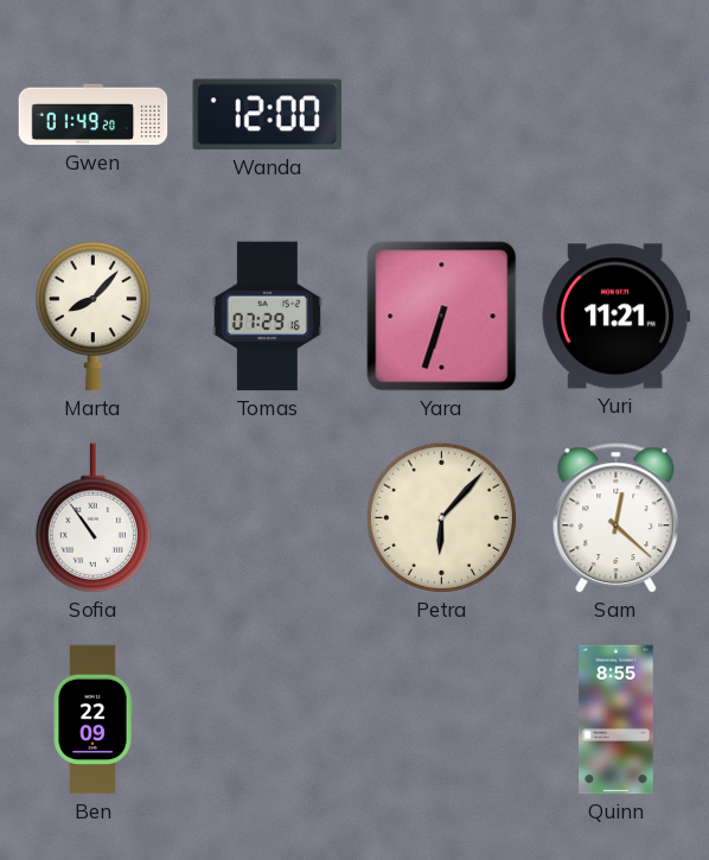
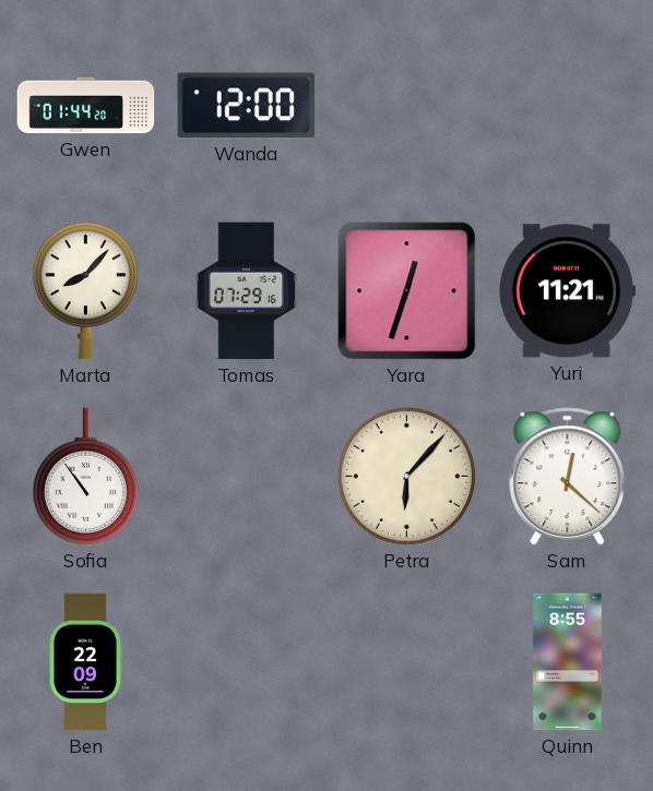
Gwen: 01:49 -> 01:44
Yara: 6:33 -> 12:33
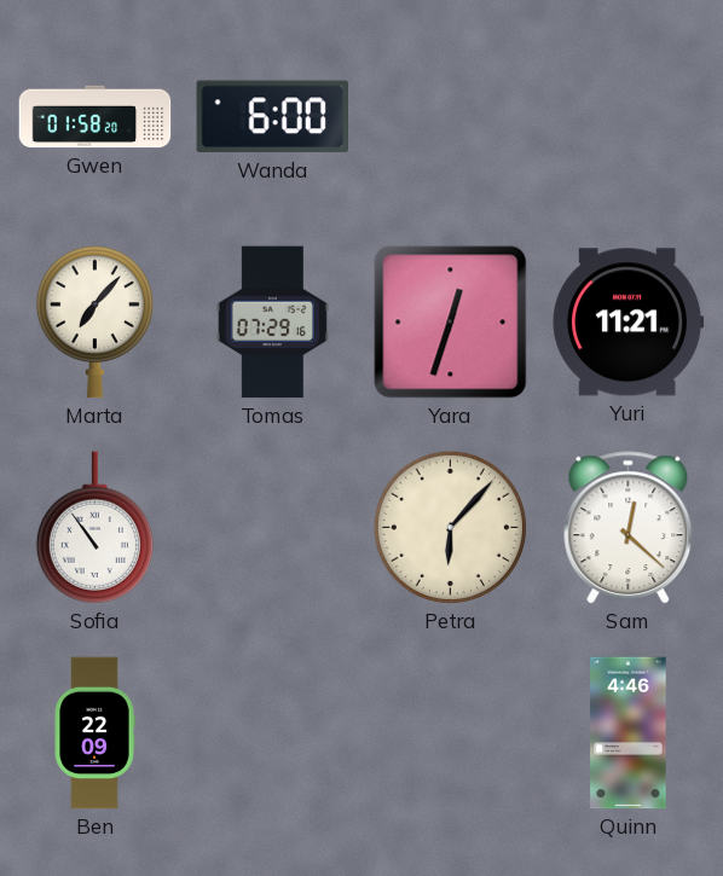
Gwen: 01:44 -> 01:58
Wanda: 12:00 -> 6:00
Marta: 8:07 -> 7:07
Quinn: 8:55 -> 4:46
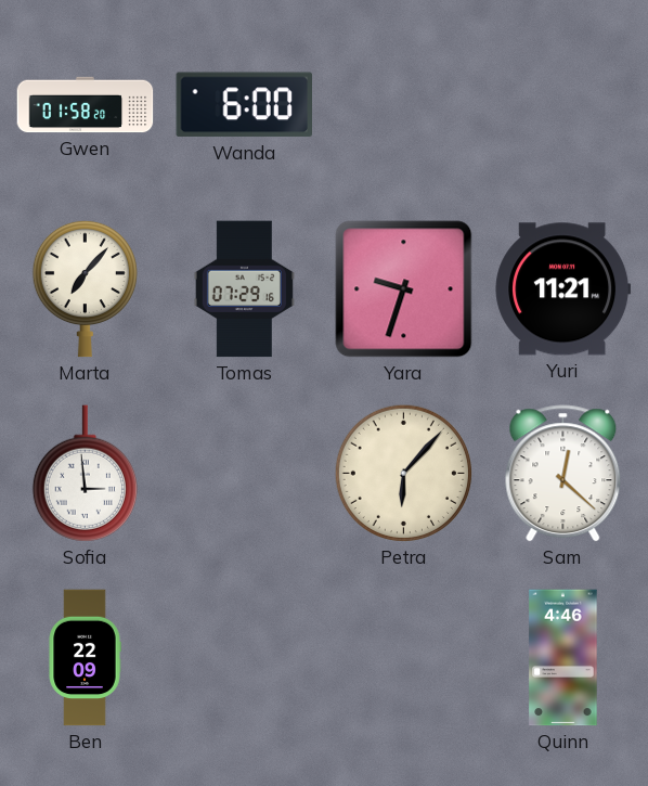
Yara: 12:33 -> 9:33
Sofia: 10:54 -> 2:59
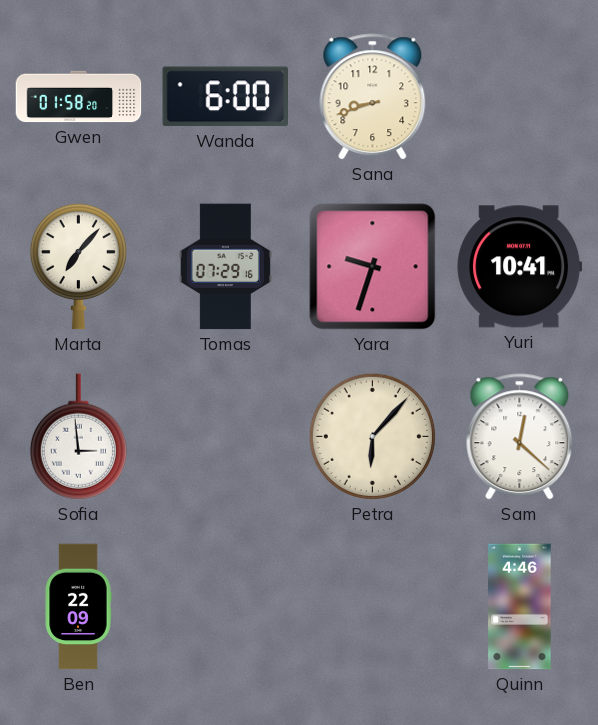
Sana: none -> 8:42
Yuri: 11:21 -> 10:41
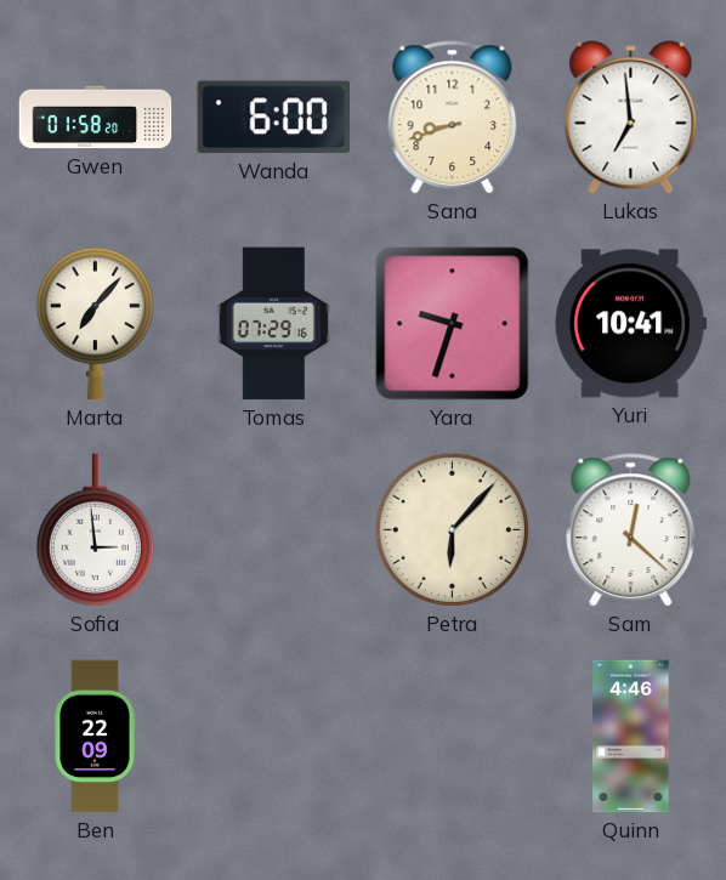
Lukas: none -> 6:59
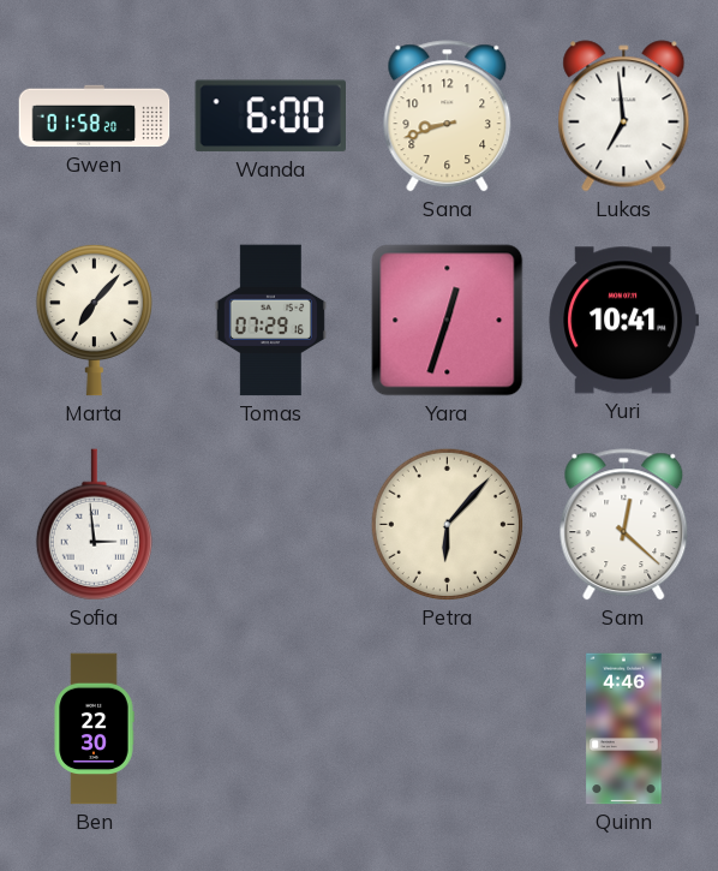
Yara: 9:33 -> 12:33
Ben: 22:09 -> 22:30
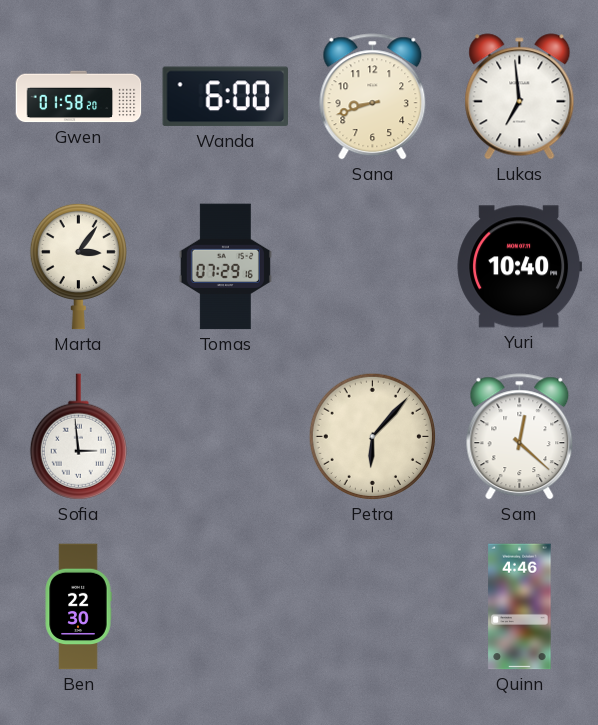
Marta: 7:07 -> 3:06
Yara: 12:33 -> none
Yuri: 10:41 -> 10:40
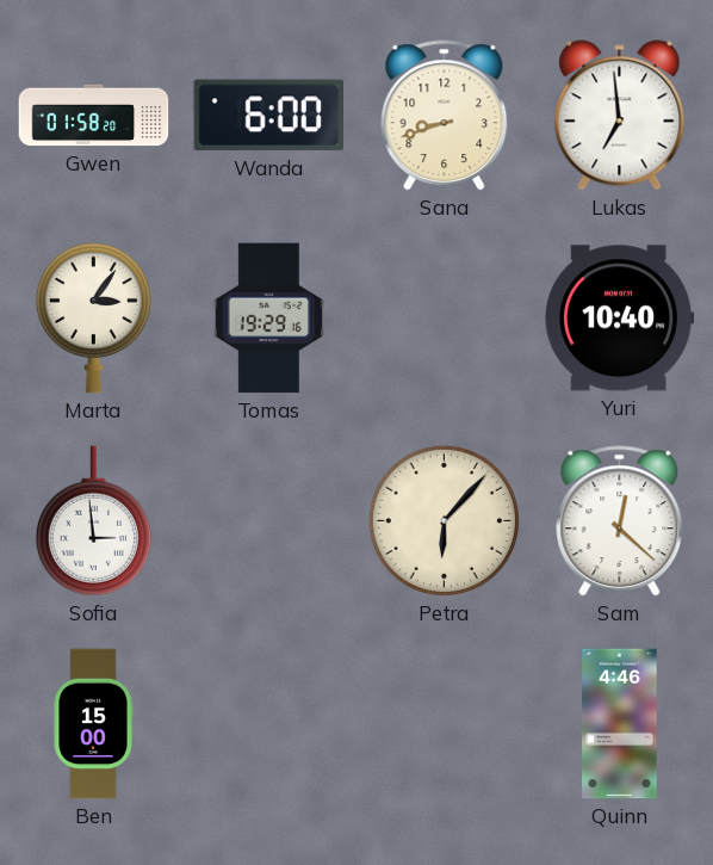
Tomas: 07:29 -> 19:29
Ben: 22:30 -> 15:00
